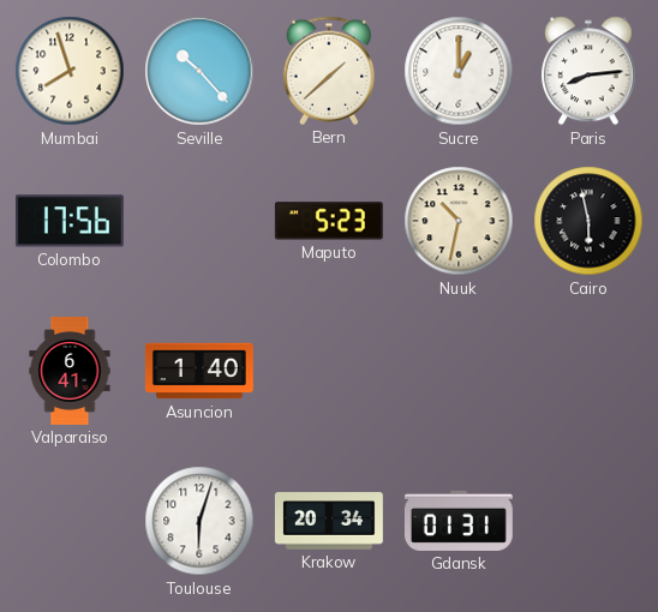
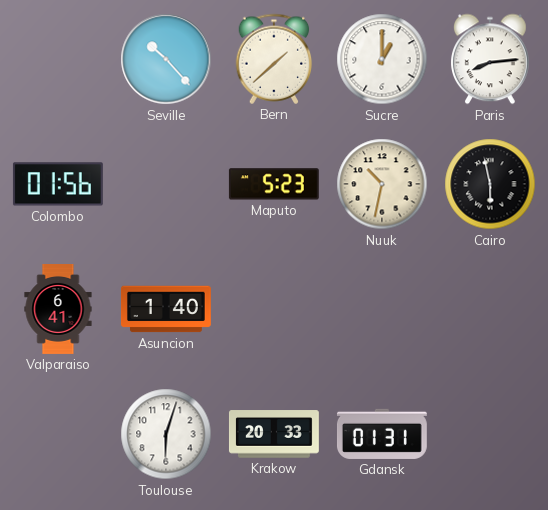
Mumbai: 7:57 -> none
Colombo: 17:56 -> 01:56
Krakow: 20:34 -> 20:33
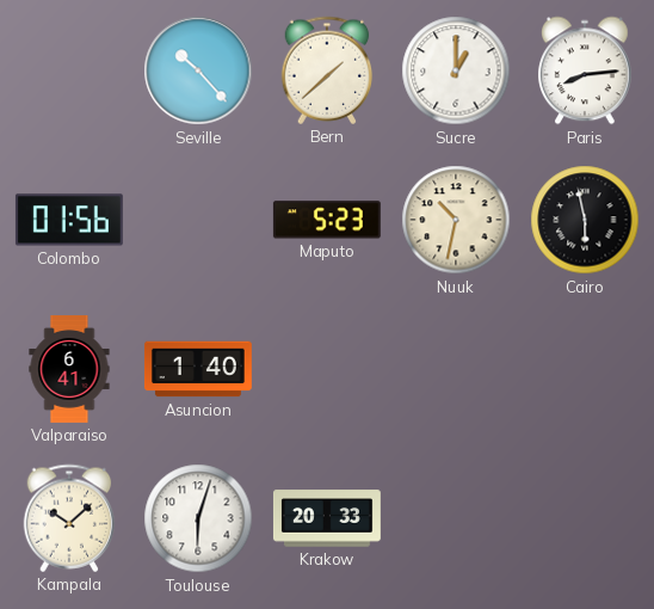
Kampala: none -> 10:08
Gdansk: 01:31 -> none
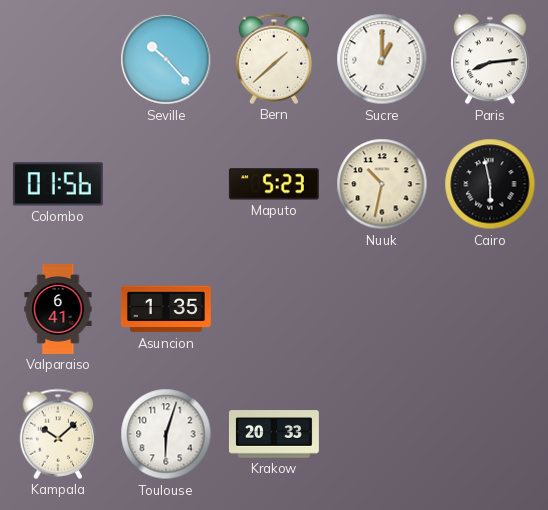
Asuncion: 1:40 -> 1:35
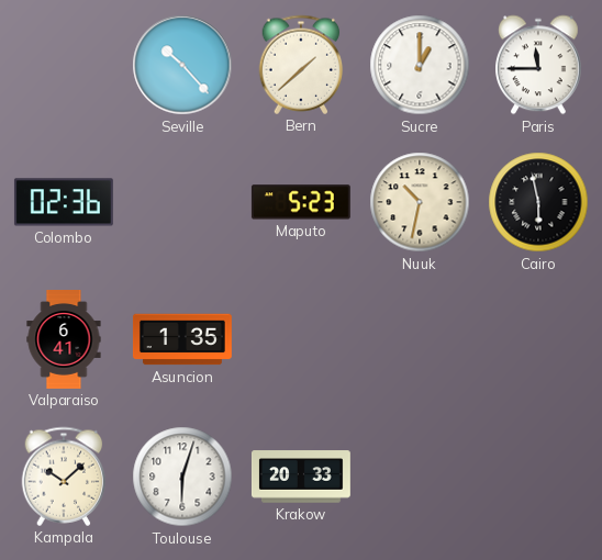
Paris: 8:14 -> 11:45
Colombo: 01:56 -> 02:36
